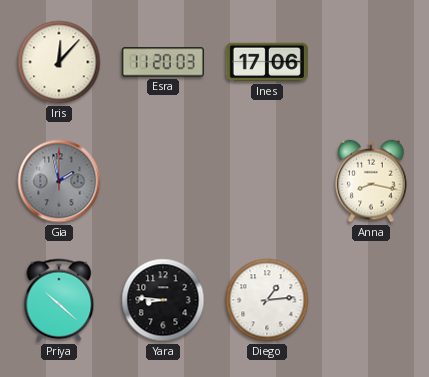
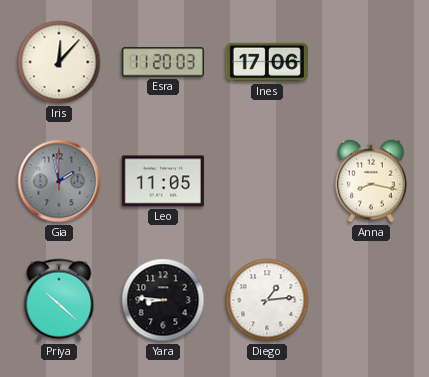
Leo: none -> 11:05
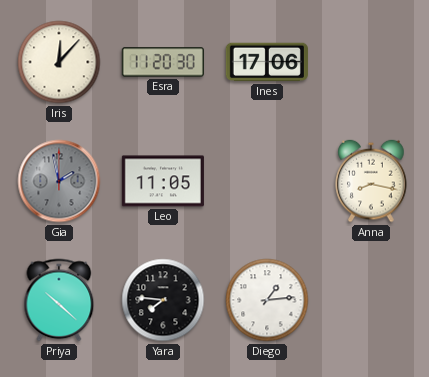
Esra: 11:20:03 -> 11:20:30
Yara: 8:46 -> 7:46
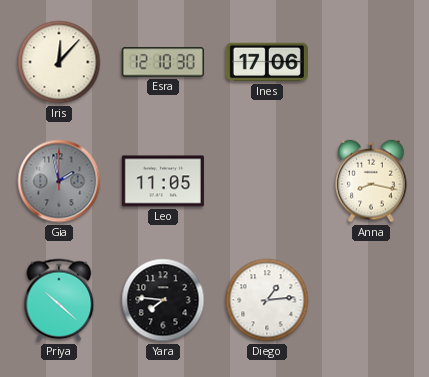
Esra: 11:20 -> 12:10
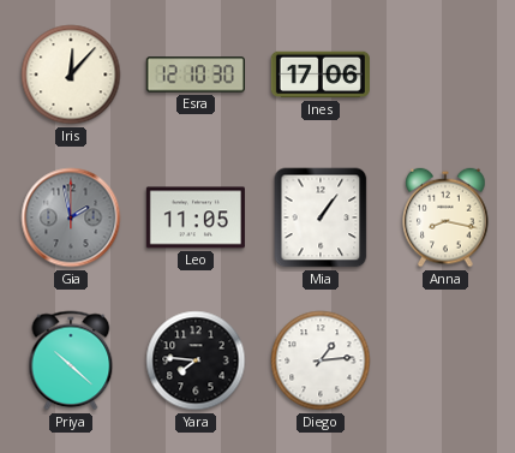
Mia: none -> 1:06
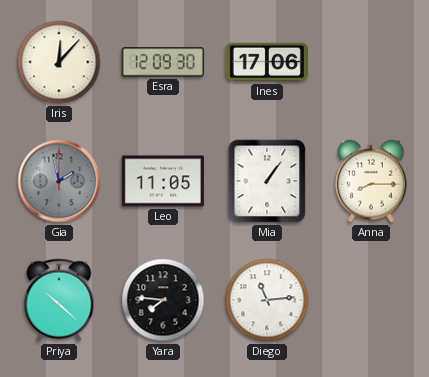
Esra: 12:10 -> 12:09
Anna: 8:17 -> 8:15
Diego: 1:14 -> 11:14
